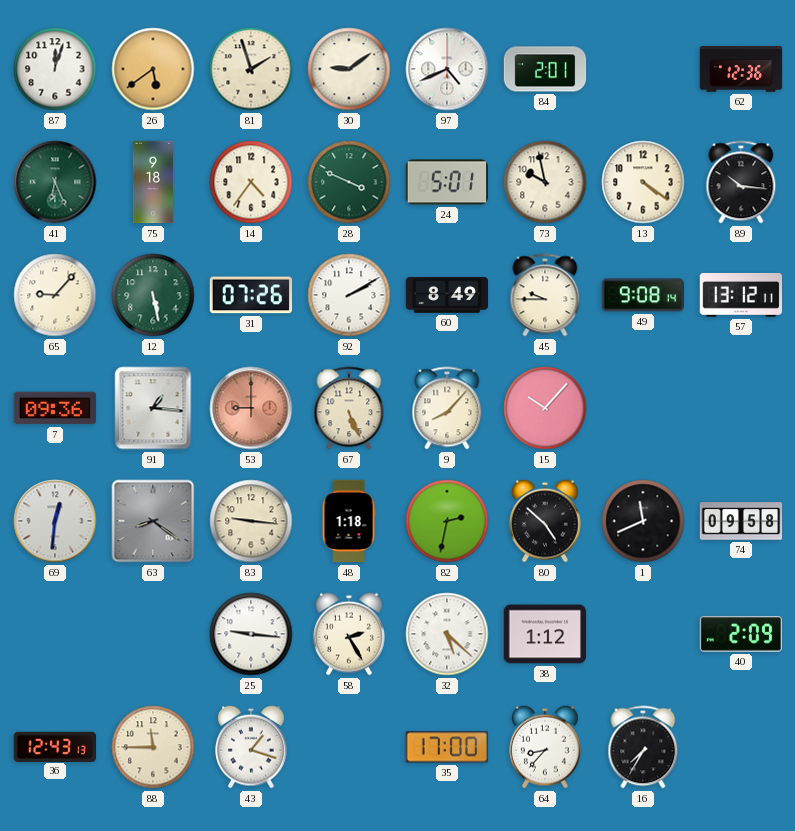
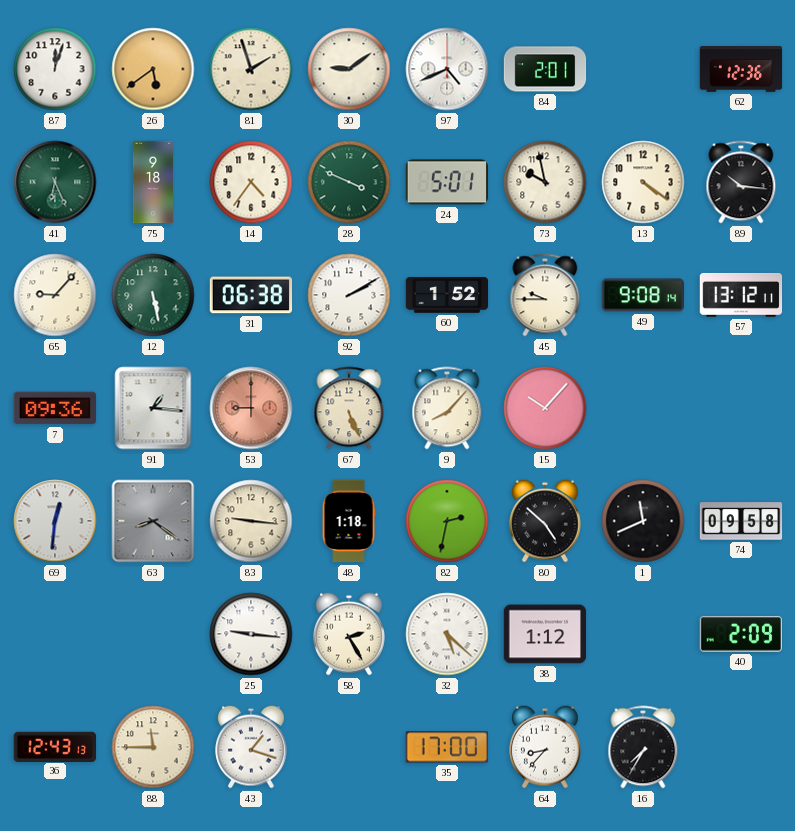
31: 07:26 -> 06:38
60: 8:49 -> 1:52
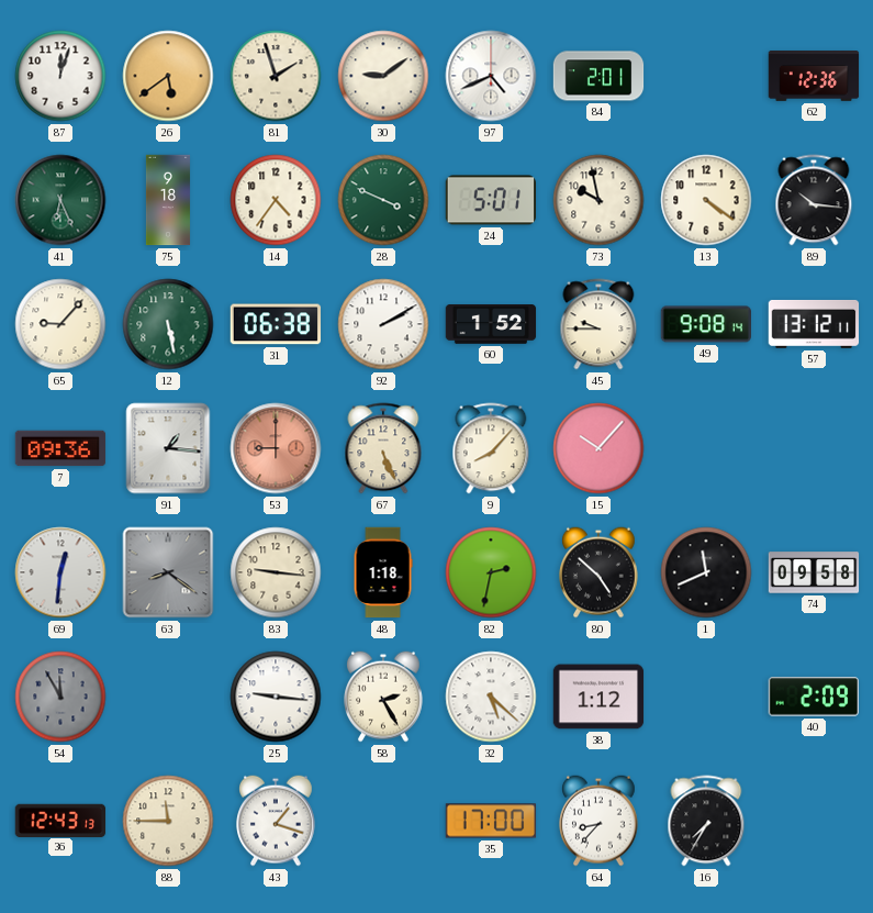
54: none -> 11:55
